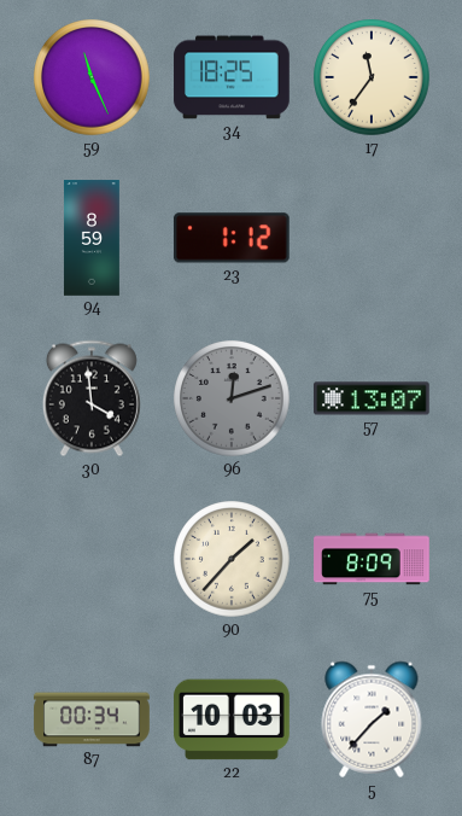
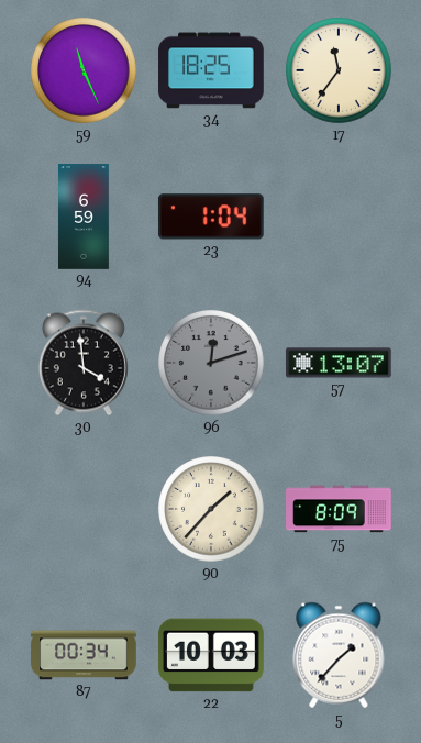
94: 8:59 -> 6:59
23: 1:12 -> 1:04
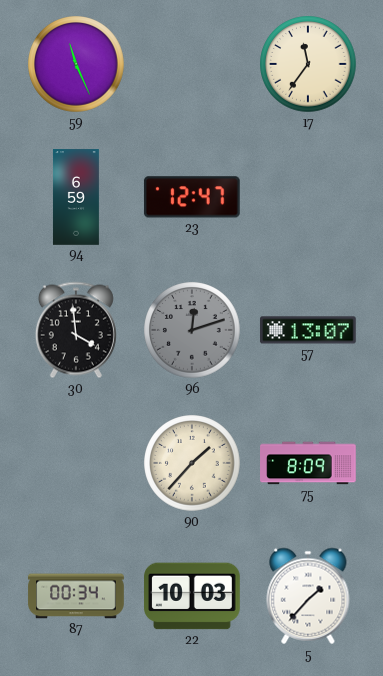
34: 18:25 -> none
23: 1:04 -> 12:47
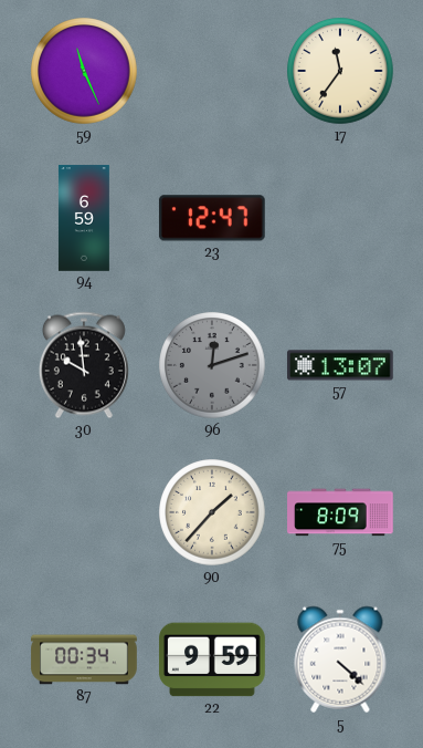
30: 3:59 -> 9:59
22: 10:03 -> 9:59
5: 1:37 -> 4:22
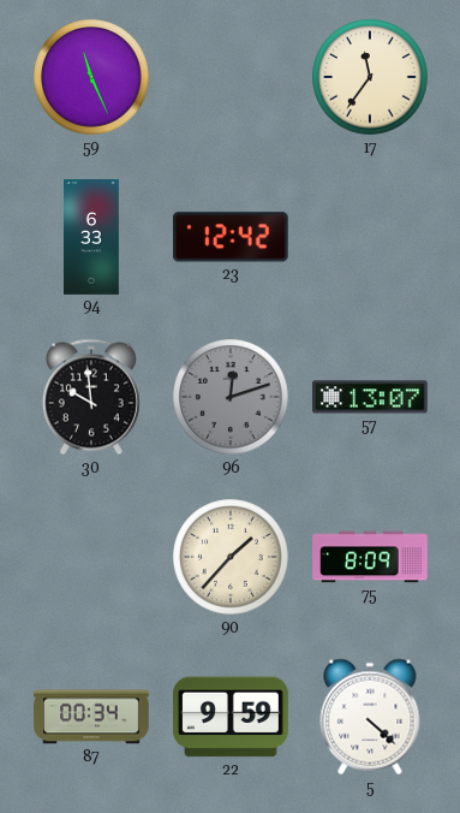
94: 6:59 -> 6:33
23: 12:47 -> 12:42
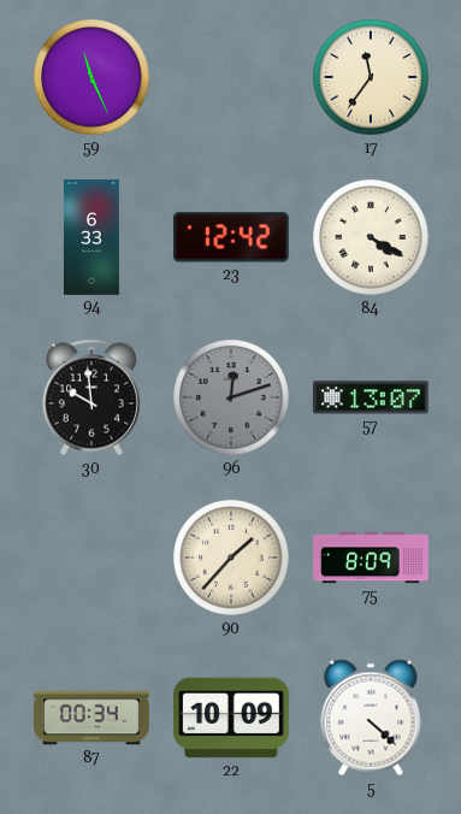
84: none -> 4:20
22: 9:59 -> 10:09
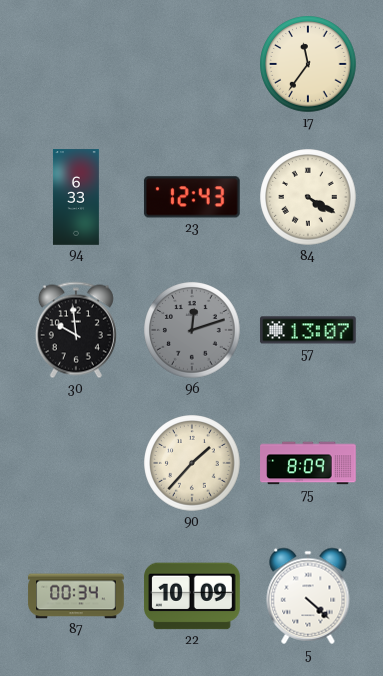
59: 11:26 -> none
23: 12:42 -> 12:43
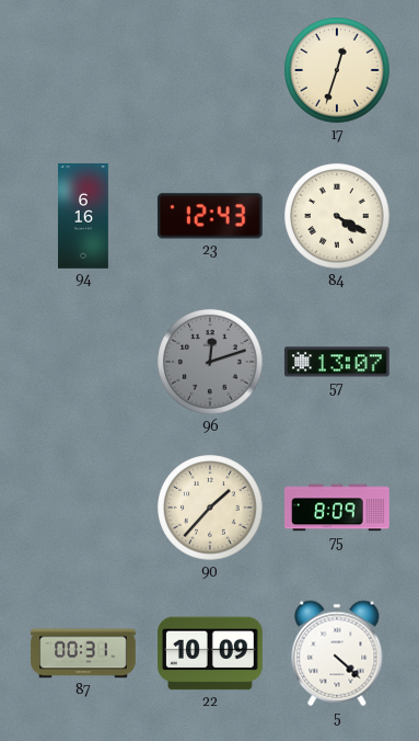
17: 11:36 -> 12:33
94: 6:33 -> 6:16
30: 9:59 -> none
87: 00:34 -> 00:31
